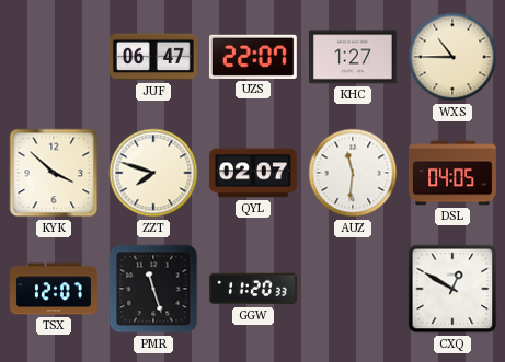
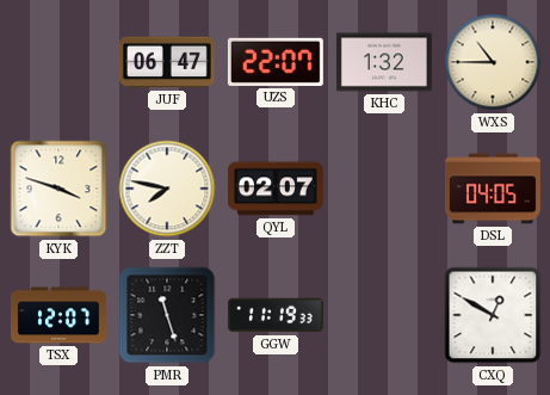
KHC: 1:27 -> 1:32
KYK: 3:52 -> 3:48
ZZT: 7:48 -> 7:47
AUZ: 11:31 -> none
GGW: 11:20 -> 11:19
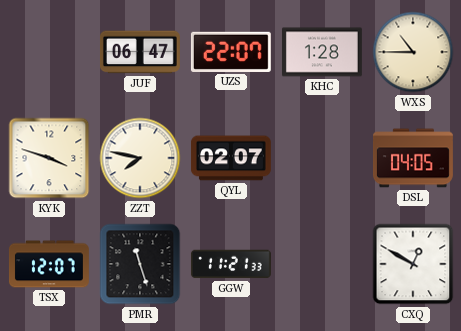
KHC: 1:32 -> 1:28
GGW: 11:19 -> 11:21
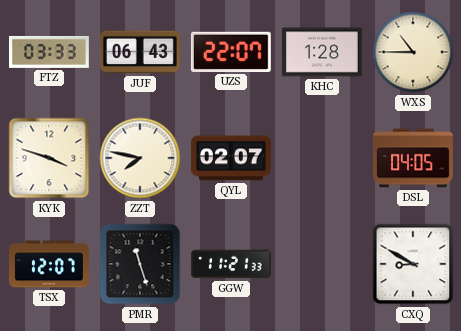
FTZ: none -> 03:33
JUF: 06:47 -> 06:43
CXQ: 12:50 -> 8:50
